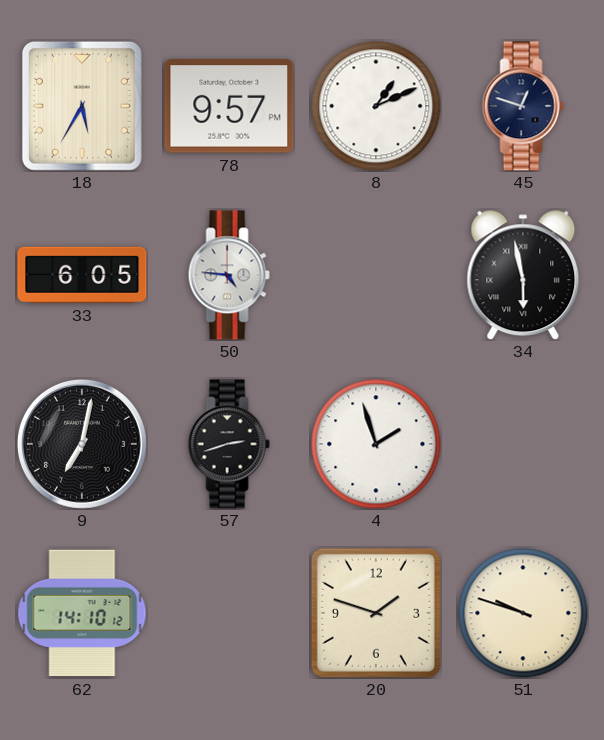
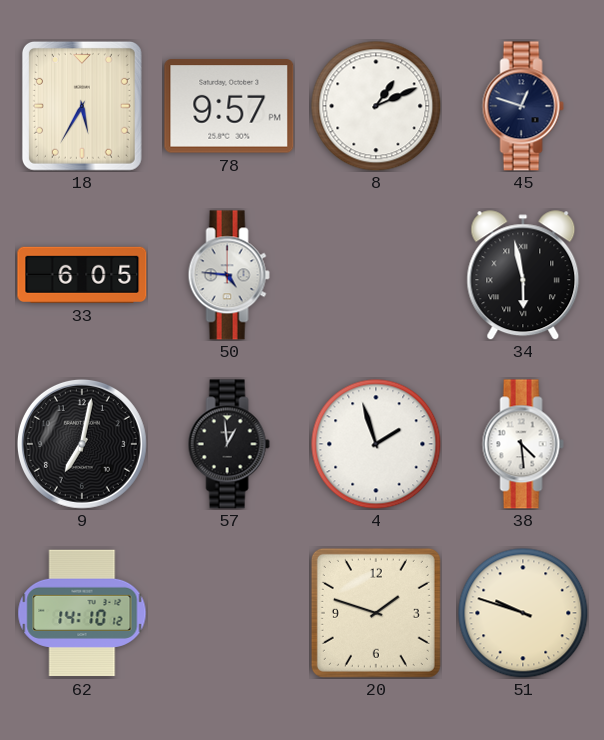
57: 2:42 -> 12:59
38: none -> 4:29
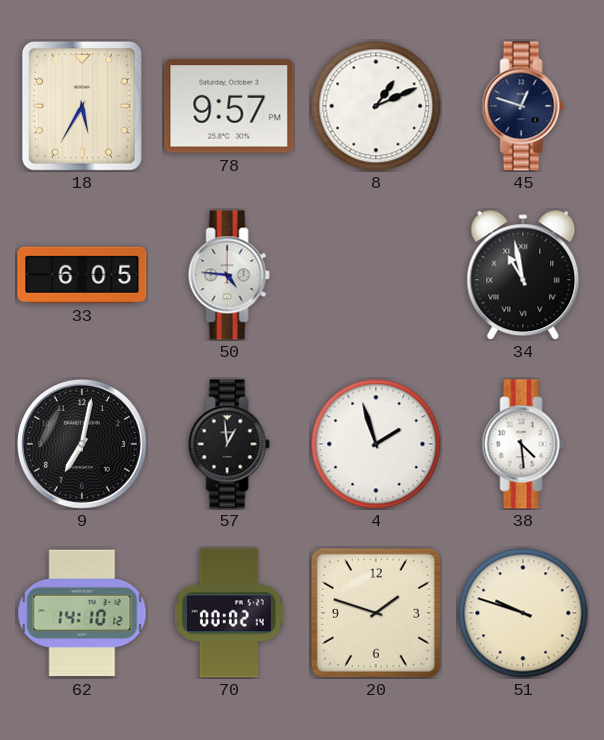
34: 5:58 -> 10:58
70: none -> 00:02
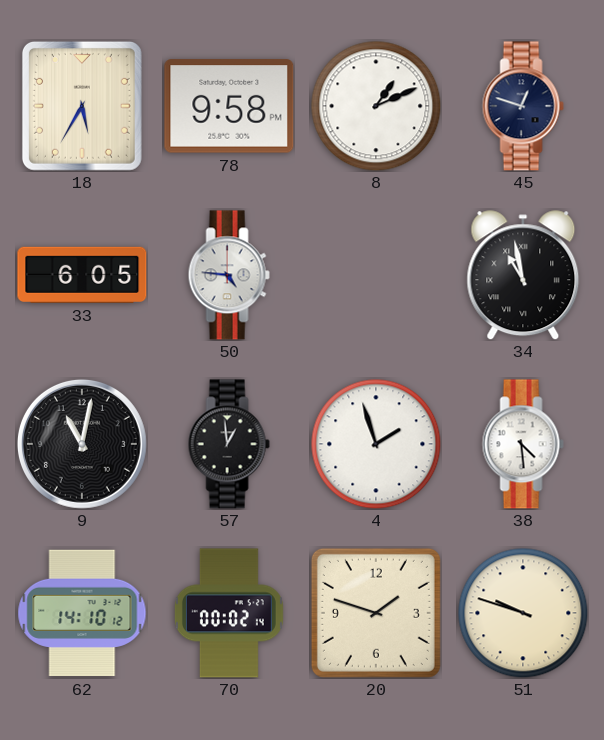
78: 9:57 -> 9:58
9: 7:02 -> 11:02
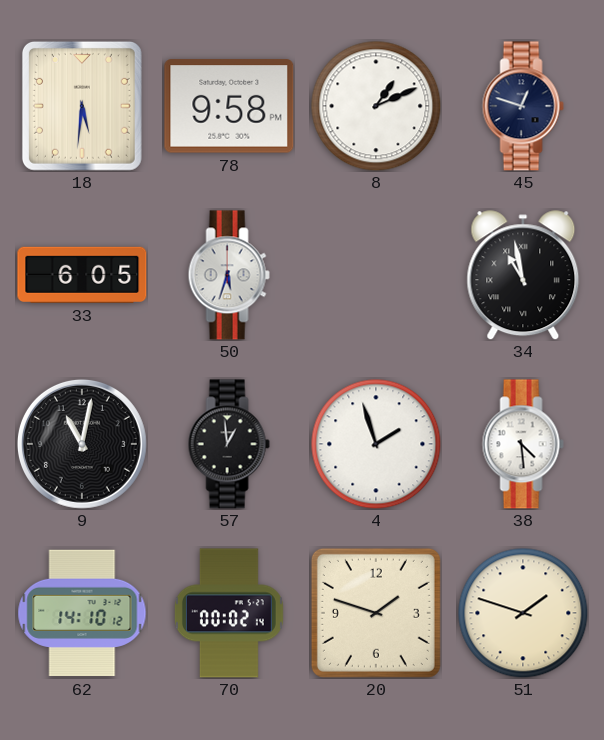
18: 5:35 -> 5:31
50: 4:46 -> 5:33
51: 9:48 -> 1:48
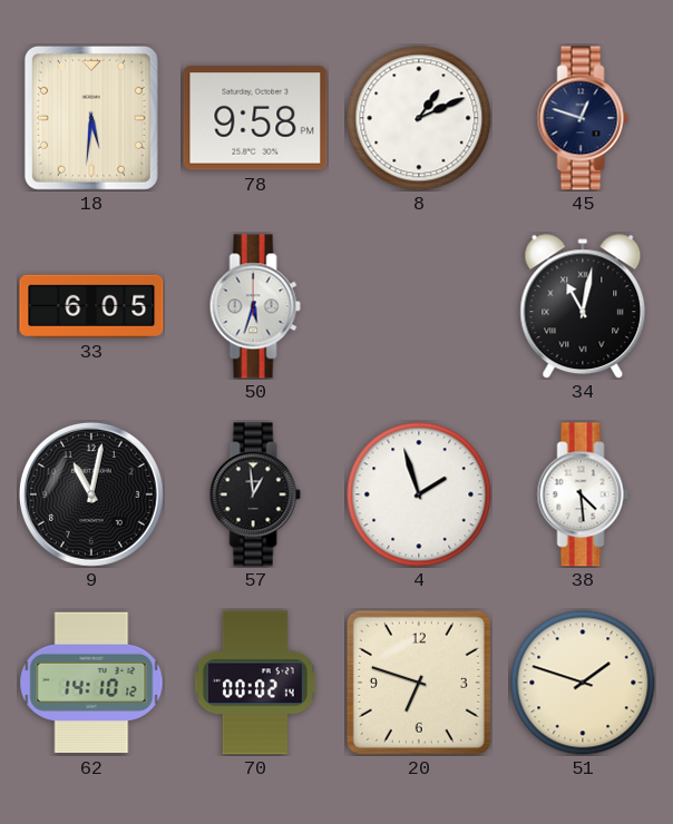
34: 10:58 -> 11:02
20: 1:48 -> 6:48
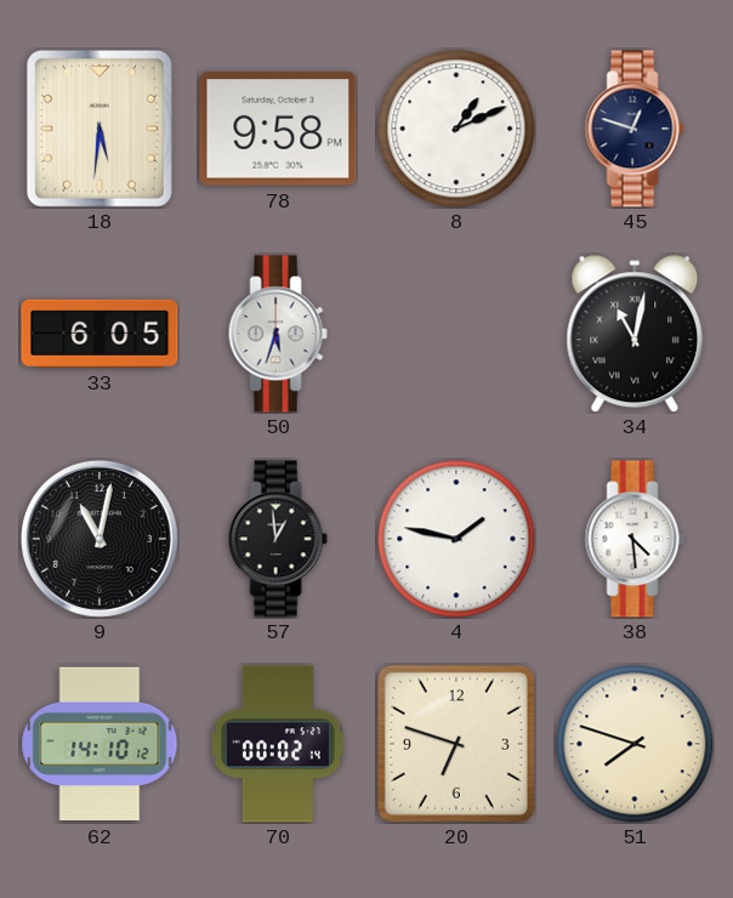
4: 1:57 -> 1:47
51: 1:48 -> 7:48
